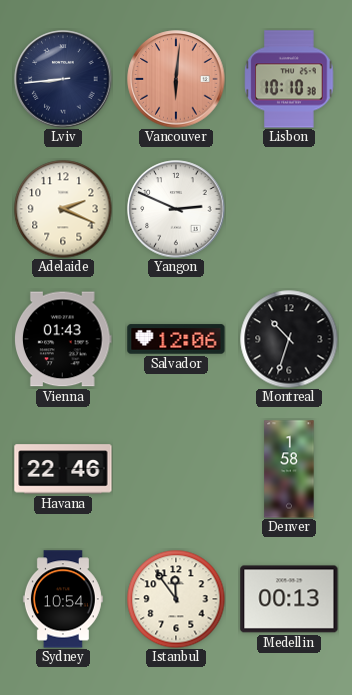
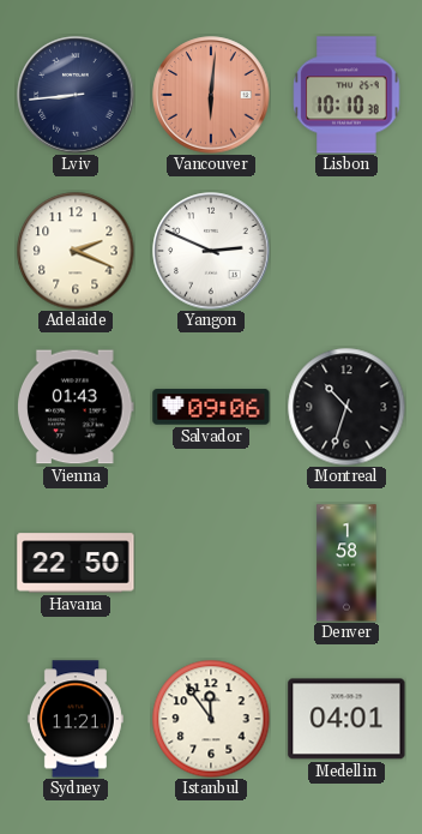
Salvador: 12:06 -> 09:06
Havana: 22:46 -> 22:50
Sydney: 10:54 -> 11:21
Medellin: 00:13 -> 04:01
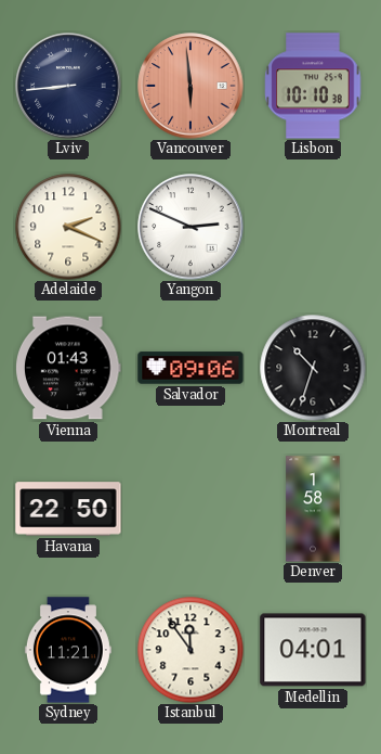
Vancouver: 6:01 -> 5:59
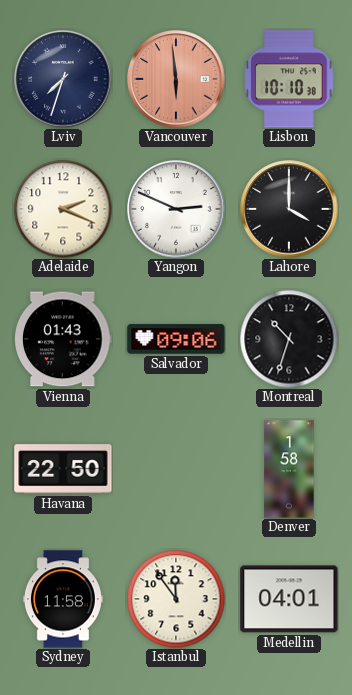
Lviv: 8:44 -> 7:33
Lahore: none -> 4:00
Sydney: 11:21 -> 11:58
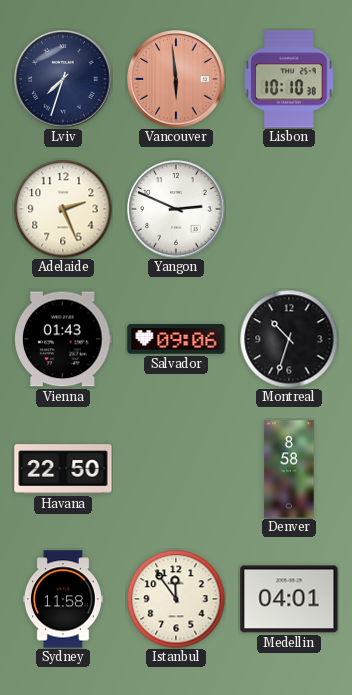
Adelaide: 2:19 -> 2:26
Lahore: 4:00 -> none
Denver: 1:58 -> 8:58
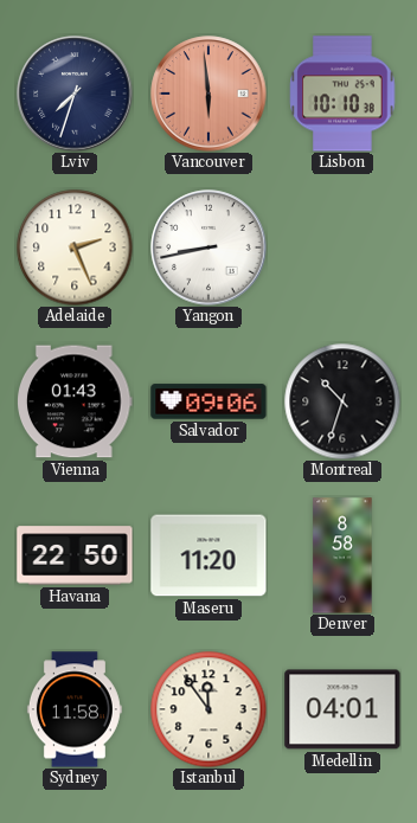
Yangon: 2:49 -> 8:43
Maseru: none -> 11:20
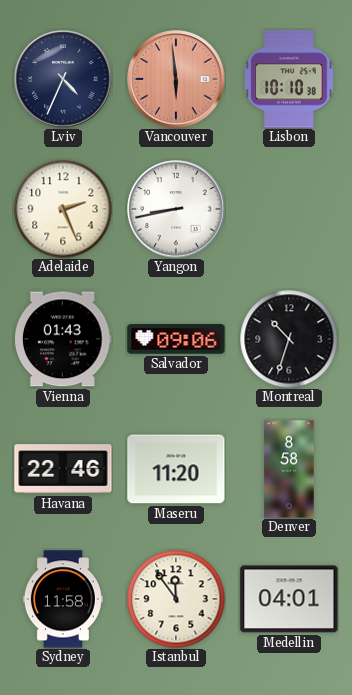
Lviv: 7:33 -> 4:34
Havana: 22:50 -> 22:46
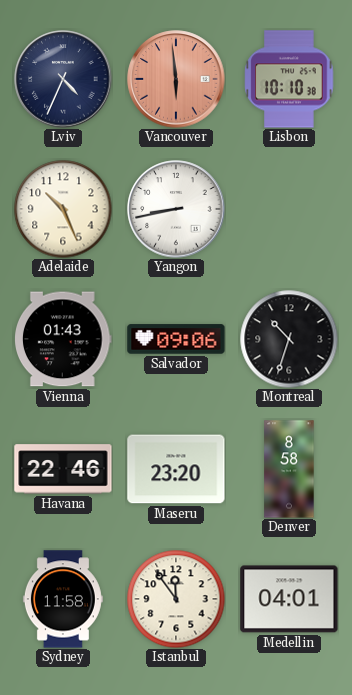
Adelaide: 2:26 -> 10:26
Maseru: 11:20 -> 23:20
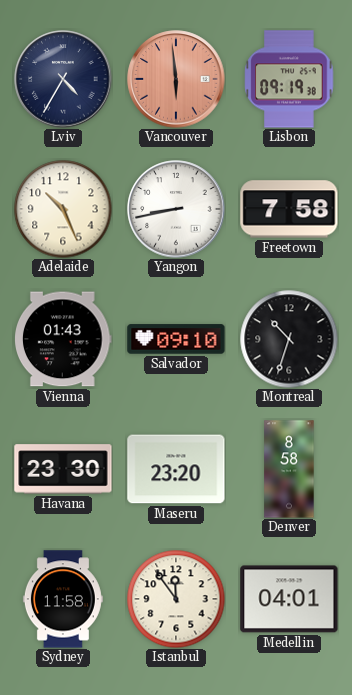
Lviv: 4:34 -> 4:35
Lisbon: 10:10 -> 09:19
Freetown: none -> 7:58
Salvador: 09:06 -> 09:10
Havana: 22:46 -> 23:30
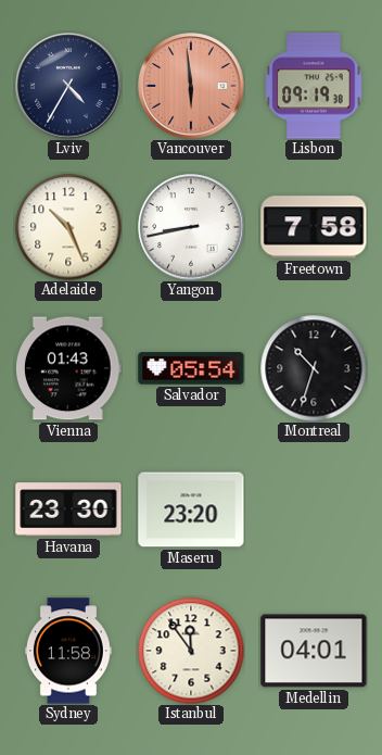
Salvador: 09:10 -> 05:54
Denver: 8:58 -> none
